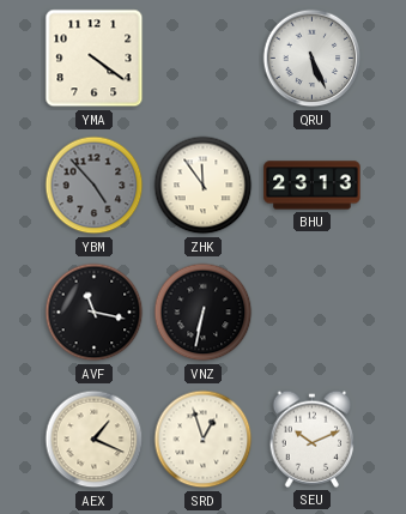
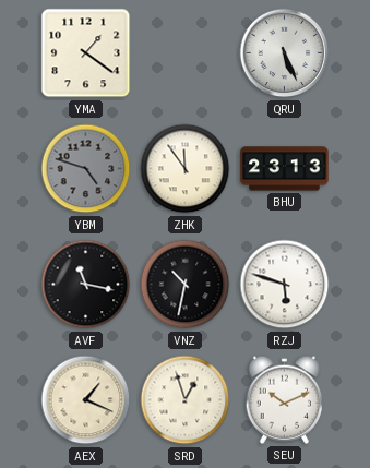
YMA: 4:21 -> 1:21
YBM: 4:53 -> 4:48
VNZ: 6:32 -> 10:32
RZJ: none -> 5:48
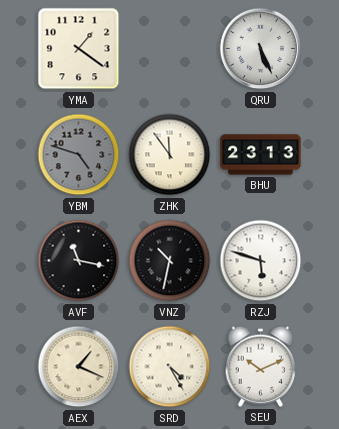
SRD: 12:57 -> 4:25
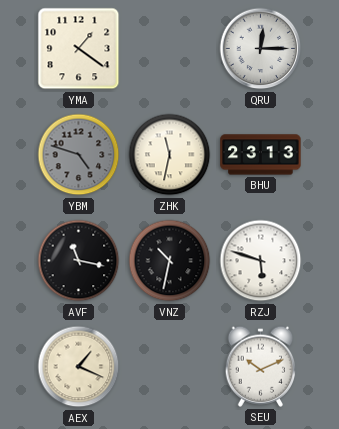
QRU: 5:26 -> 12:15
ZHK: 11:54 -> 11:32
SRD: 4:25 -> none
